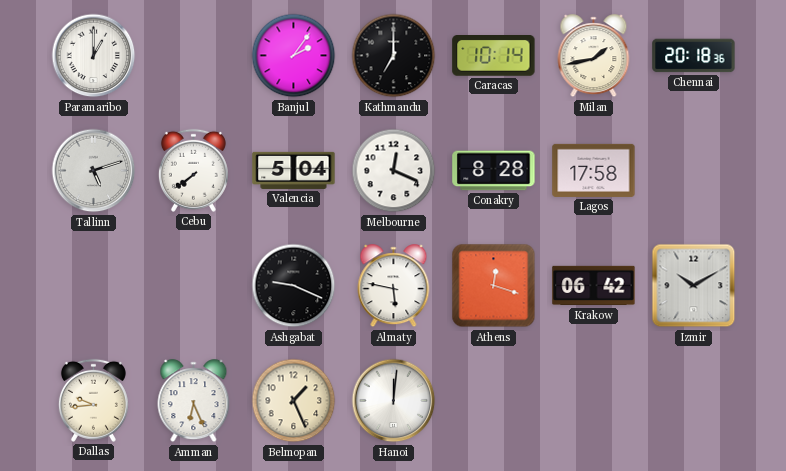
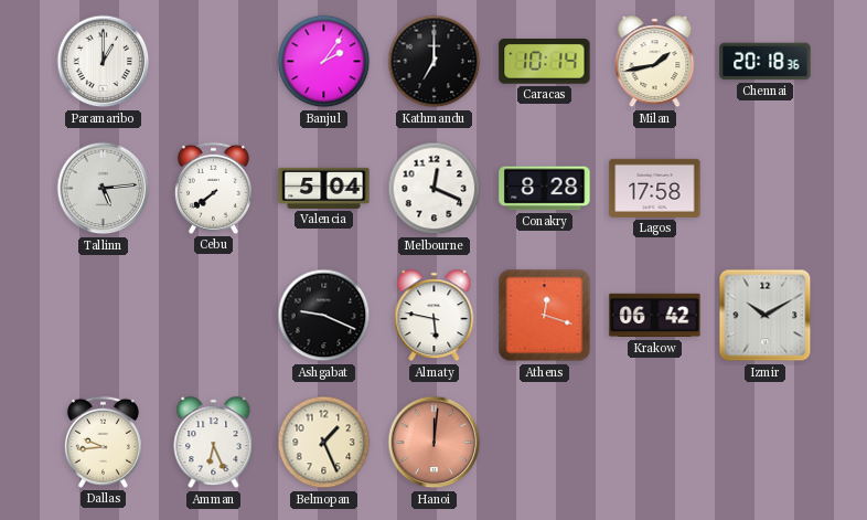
Tallinn: 5:12 -> 5:14
Hanoi dial: white -> salmon
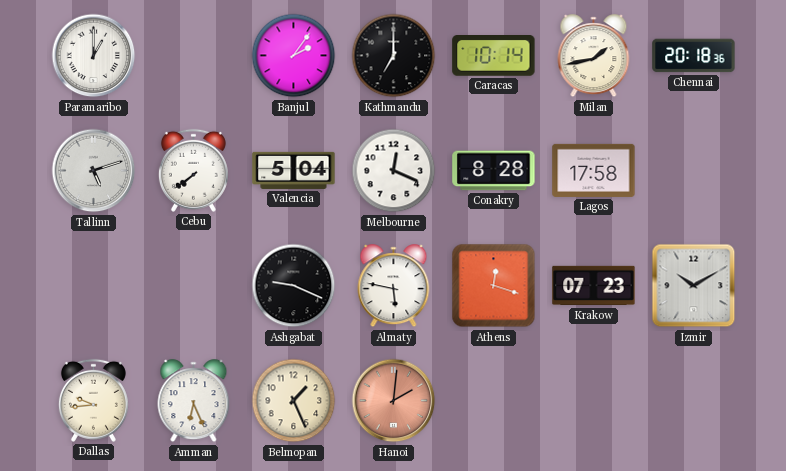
Tallinn: 5:14 -> 5:12
Krakow: 06:42 -> 07:23
Hanoi: 12:01 -> 2:01
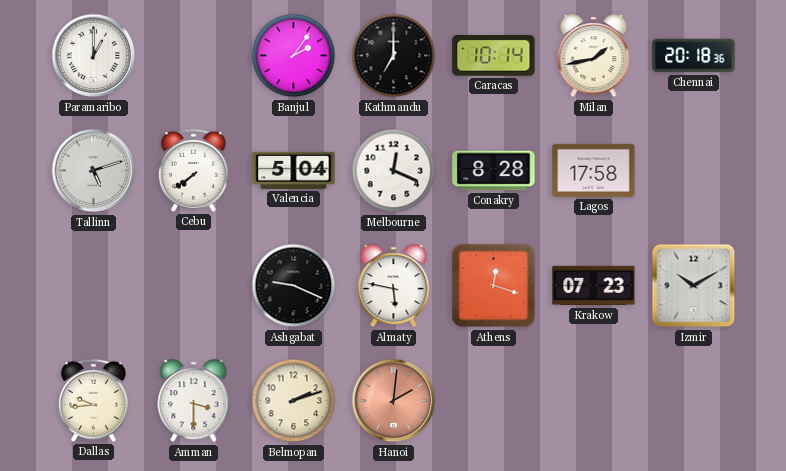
Amman: 6:26 -> 3:30
Belmopan: 1:26 -> 2:12
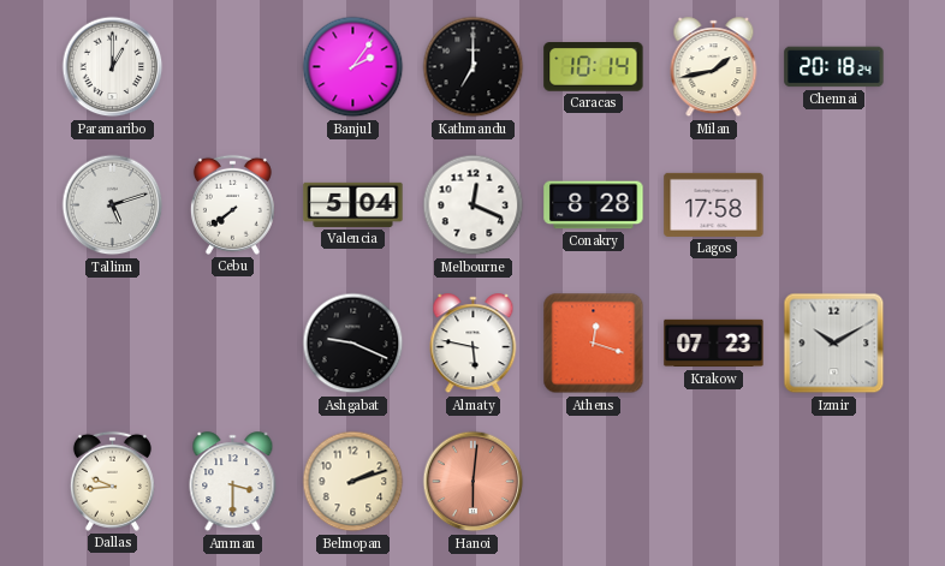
Chennai: 20:18:36 -> 20:18:24
Hanoi: 2:01 -> 6:01
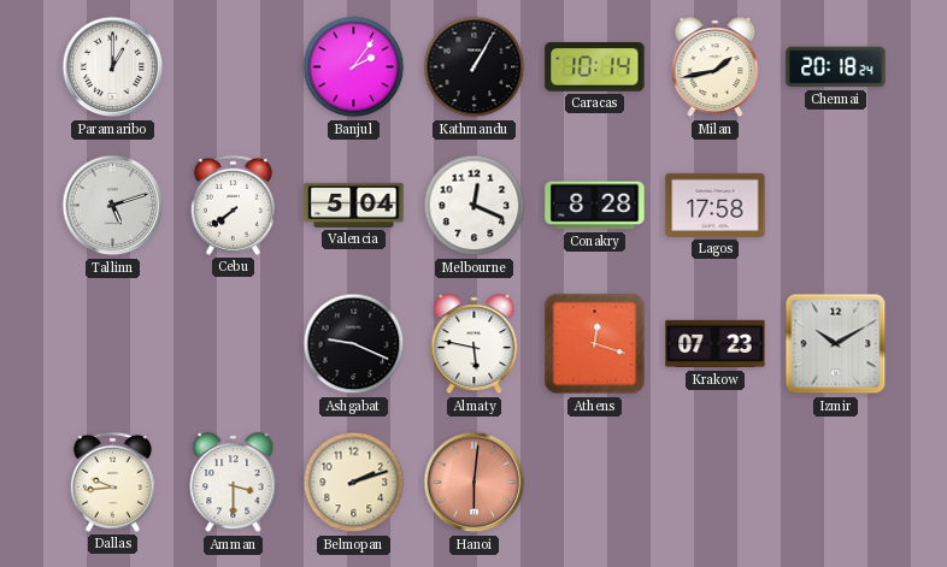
Kathmandu: 7:00 -> 1:05
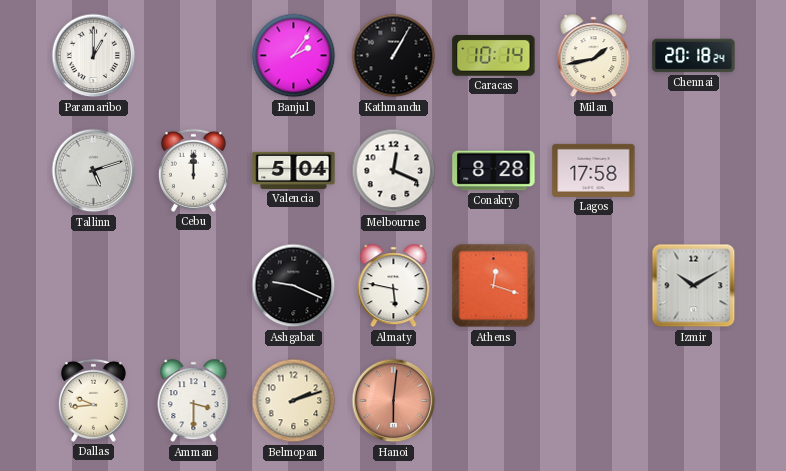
Cebu: 7:39 -> 12:00
Krakow: 07:23 -> none
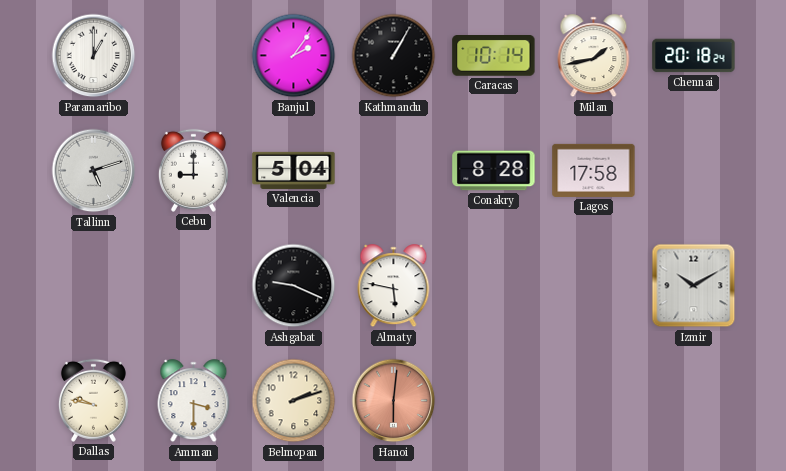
Cebu: 12:00 -> 9:00
Melbourne: 12:19 -> none
Athens: 12:18 -> none
Dallas: 9:44 -> 9:47
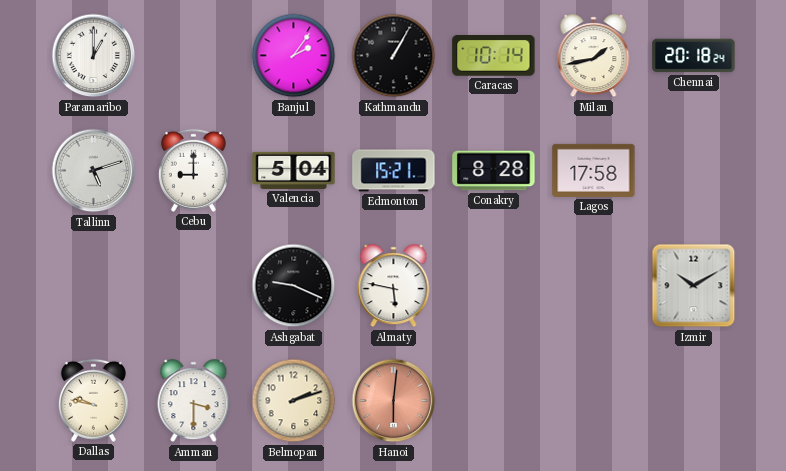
Edmonton: none -> 15:21
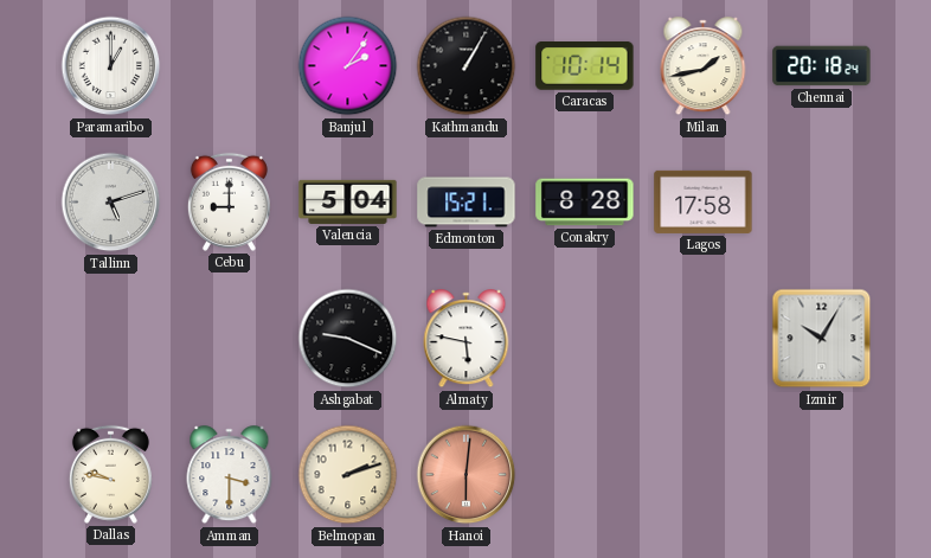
Izmir: 10:10 -> 10:05
